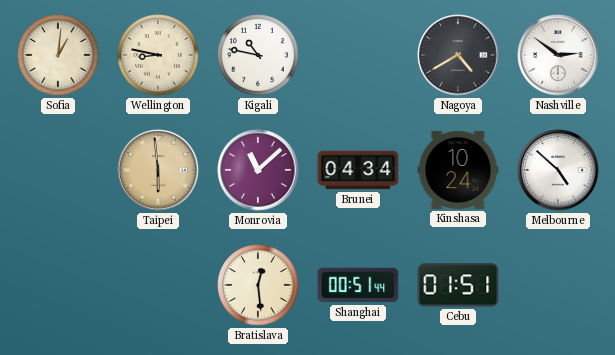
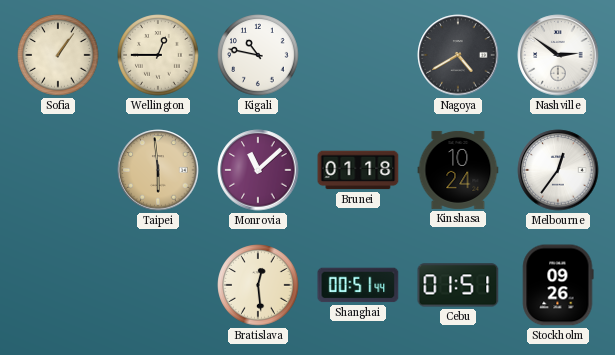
Sofia: 1:01 -> 1:06
Wellington: 8:47 -> 12:45
Brunei: 04:34 -> 01:18
Melbourne: 4:52 -> 12:36
Stockholm: none -> 09:26
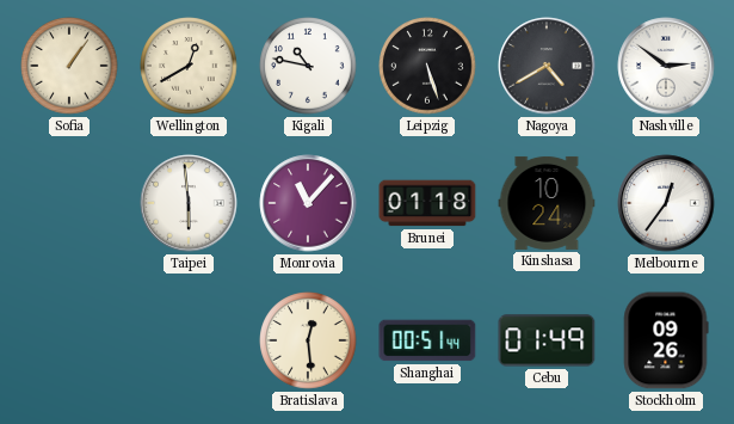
Wellington: 12:45 -> 12:40
Leipzig: none -> 5:27
Taipei dial: champagne -> white
Monrovia: 11:08 -> 11:07
Cebu: 01:51 -> 01:49
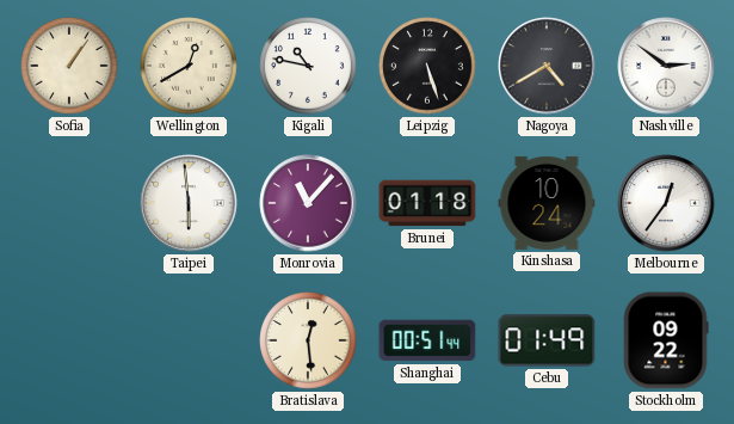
Stockholm: 09:26 -> 09:22
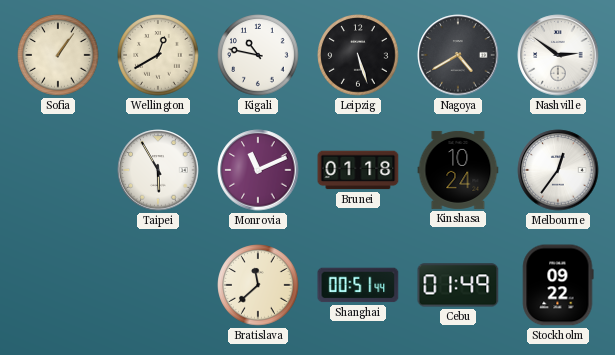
Taipei: 5:59 -> 5:55
Monrovia: 11:07 -> 11:11
Bratislava: 12:29 -> 11:38
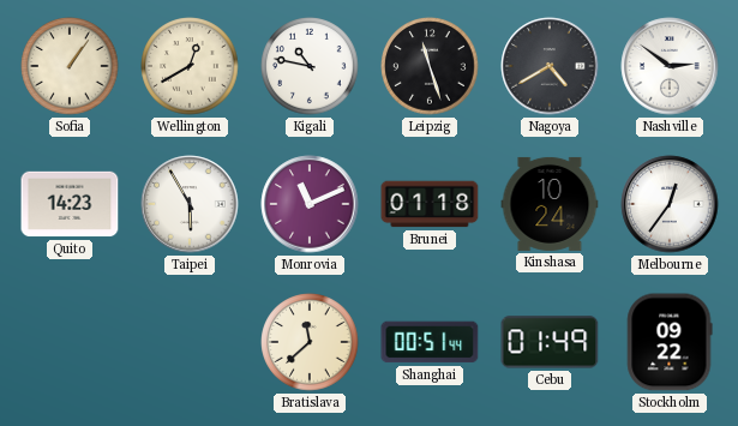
Leipzig: 5:27 -> 11:27
Quito: none -> 14:23
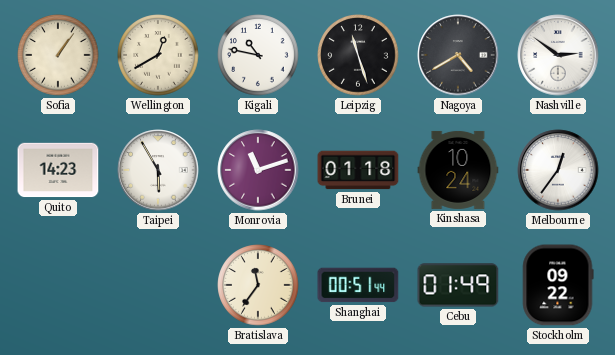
Monrovia: 11:11 -> 11:12
Bratislava: 11:38 -> 11:36
